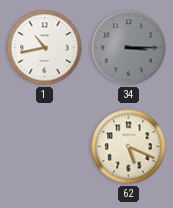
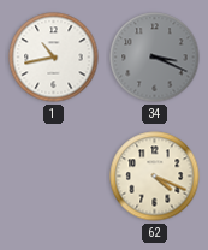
34: 3:15 -> 3:19
62: 5:19 -> 4:19
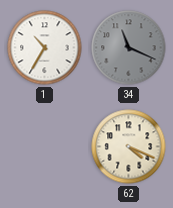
1: 10:43 -> 10:35
34: 3:19 -> 11:19
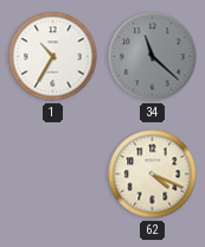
34: 11:19 -> 11:22
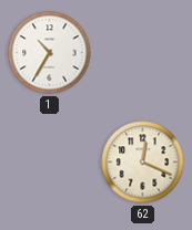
34: 11:22 -> none
62: 4:19 -> 12:19
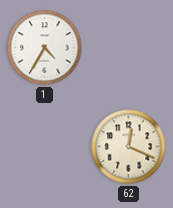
1: 10:35 -> 4:35
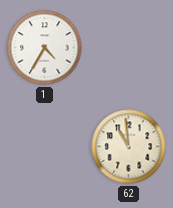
62: 12:19 -> 10:59
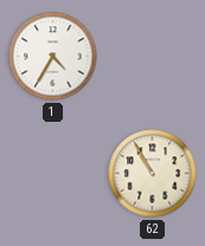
62: 10:59 -> 10:55
